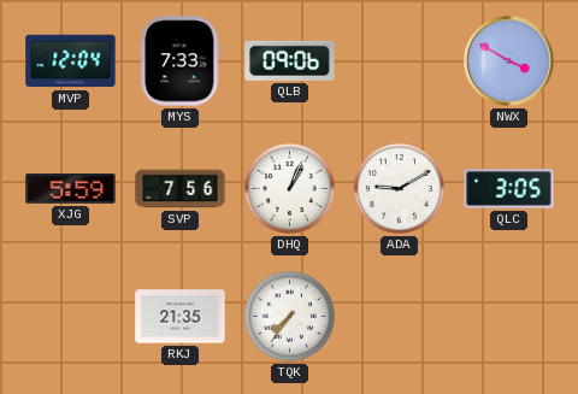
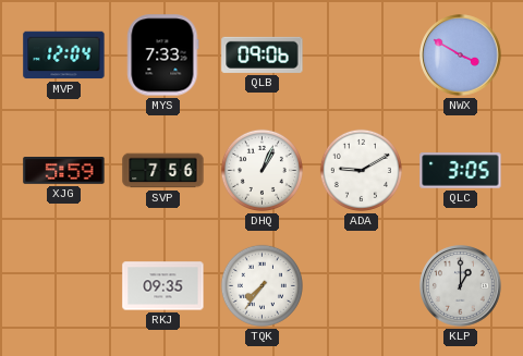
RKJ: 21:35 -> 09:35
KLP: none -> 1:00
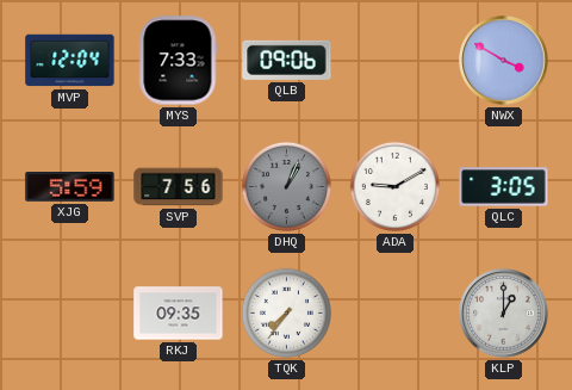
DHQ dial: white -> grey
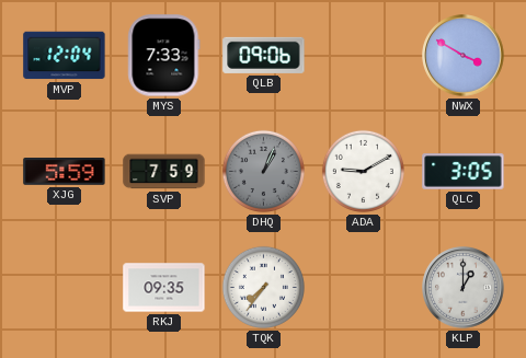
SVP: 7:56 -> 7:59
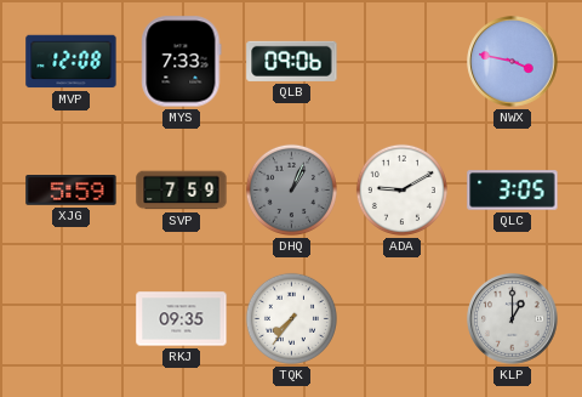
MVP: 12:04 -> 12:08
NWX: 3:50 -> 3:47
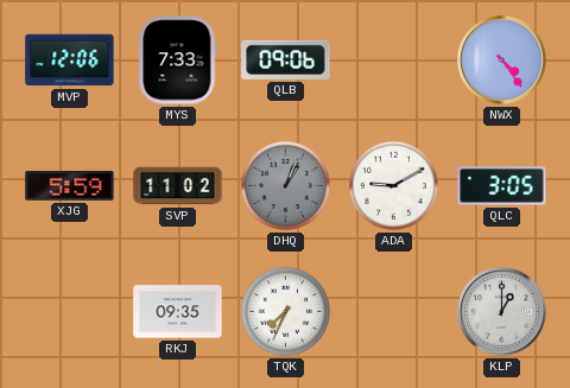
MVP: 12:08 -> 12:06
NWX: 3:47 -> 4:24
SVP: 7:59 -> 11:02
TQK: 7:36 -> 7:34
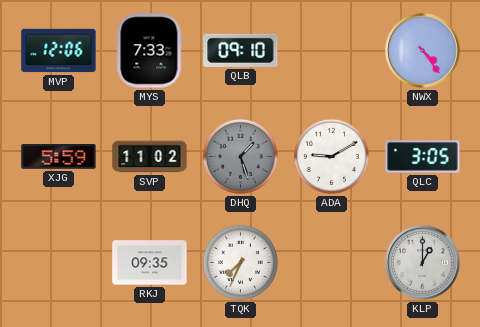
QLB: 09:06 -> 09:10
DHQ: 1:04 -> 1:27
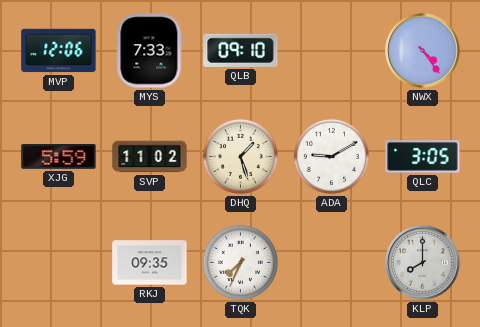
DHQ dial: grey -> cream
KLP: 1:00 -> 8:00
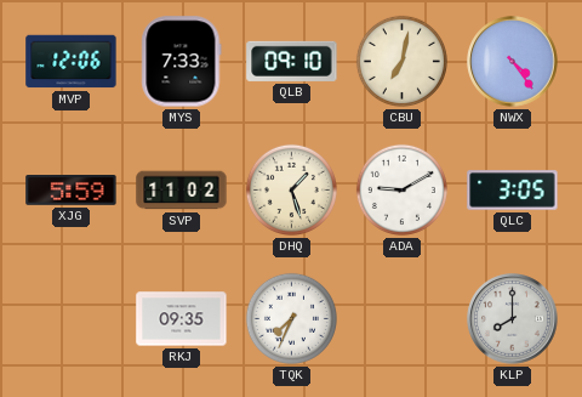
CBU: none -> 7:02
